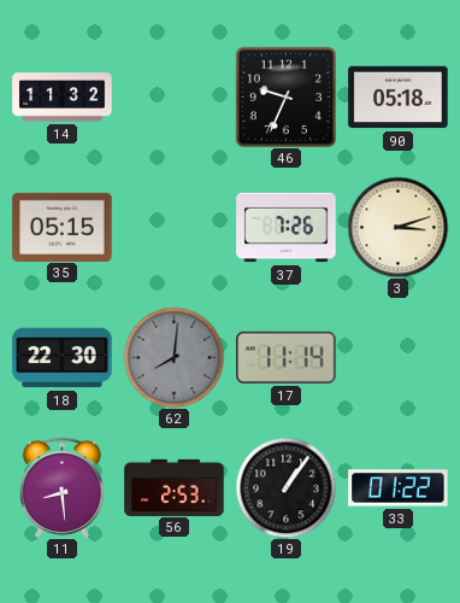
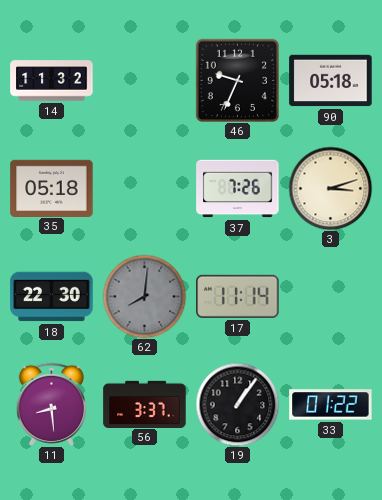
35: 05:15 -> 05:18
56: 2:53 -> 3:37
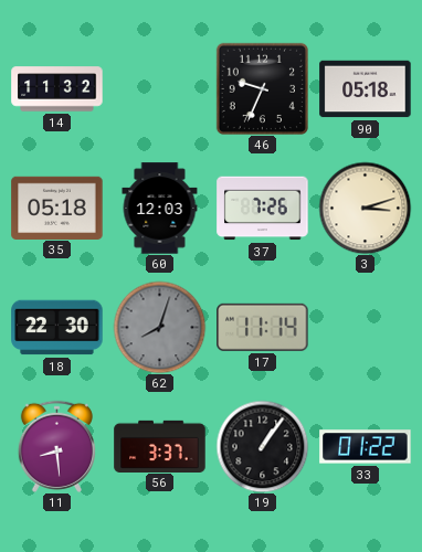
60: none -> 12:03
62: 8:01 -> 8:03
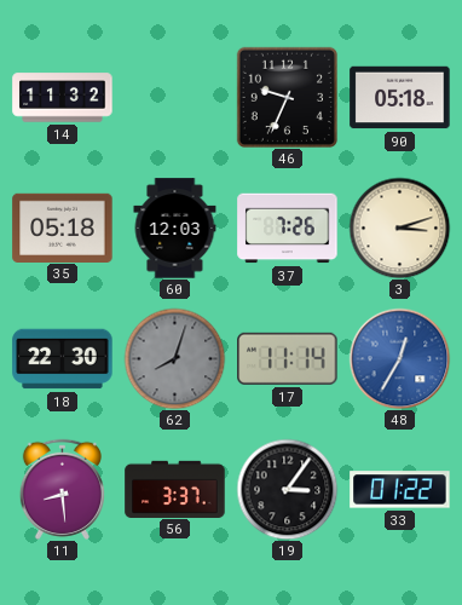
48: none -> 12:35
19: 1:06 -> 3:06
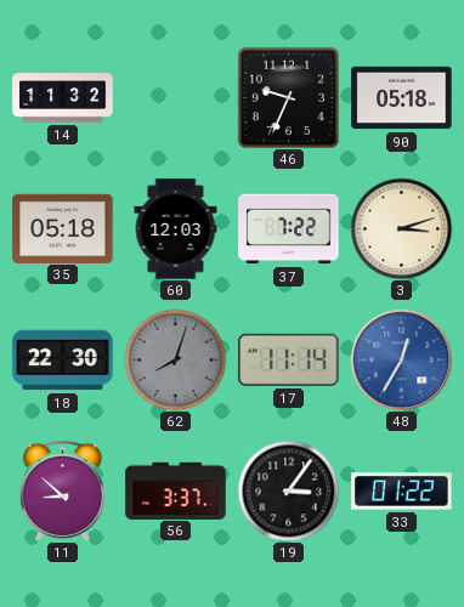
37: 7:26 -> 7:22
11: 8:29 -> 8:52
